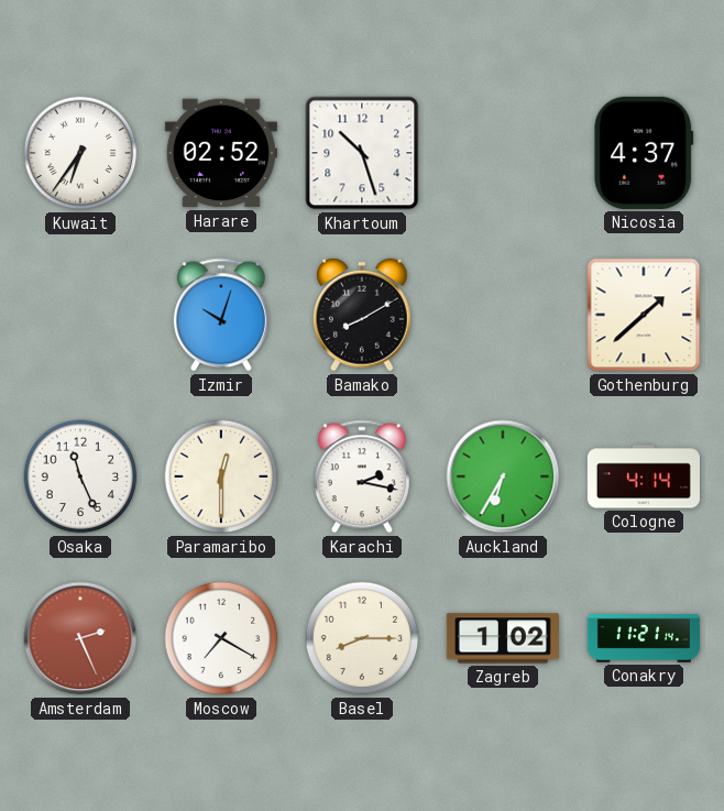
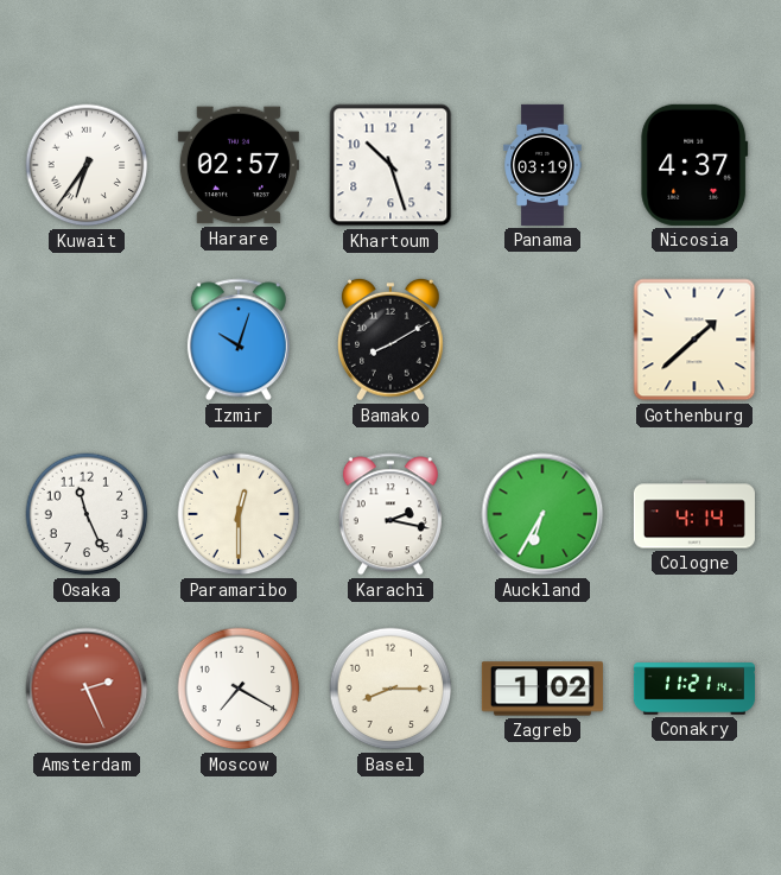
Harare: 02:52 -> 02:57
Panama: none -> 03:19
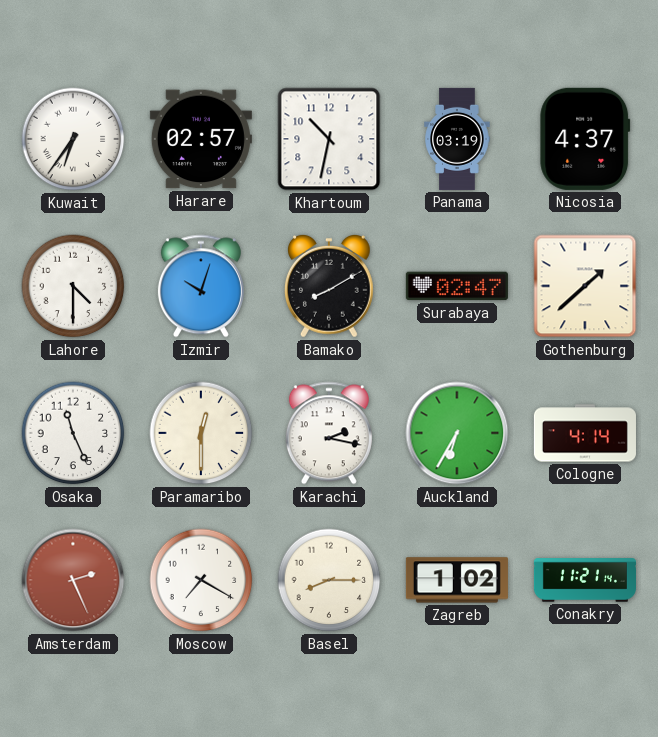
Khartoum: 10:27 -> 10:32
Lahore: none -> 4:30
Surabaya: none -> 02:47
